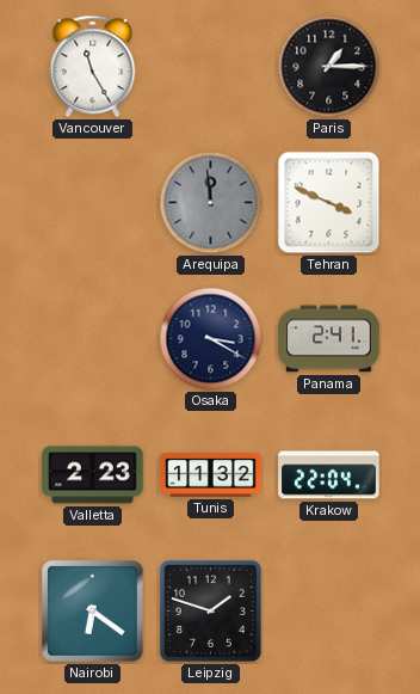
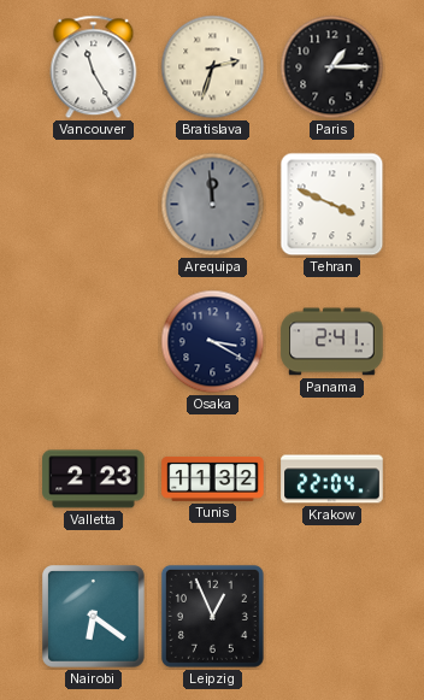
Bratislava: none -> 2:33
Leipzig: 1:48 -> 12:56
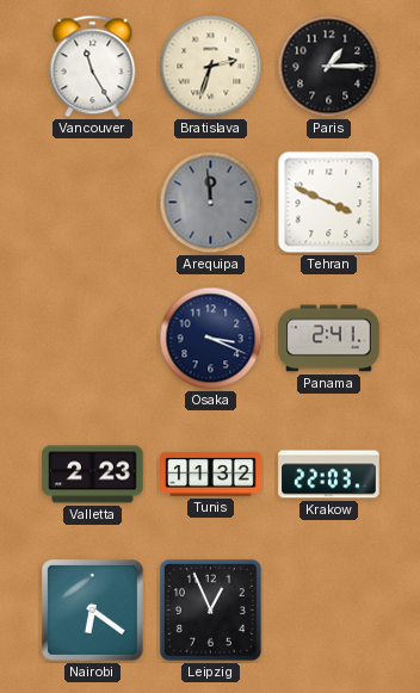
Osaka: 3:20 -> 3:19
Krakow: 22:04 -> 22:03
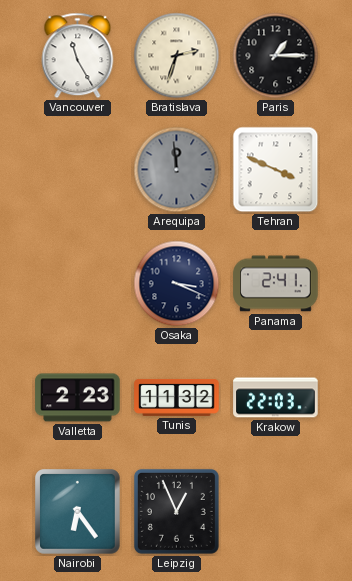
Nairobi: 6:21 -> 6:24
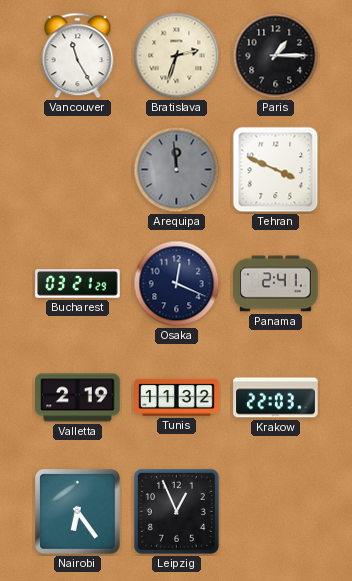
Bucharest: none -> 03:21
Osaka: 3:19 -> 12:19
Valletta: 2:23 -> 2:19
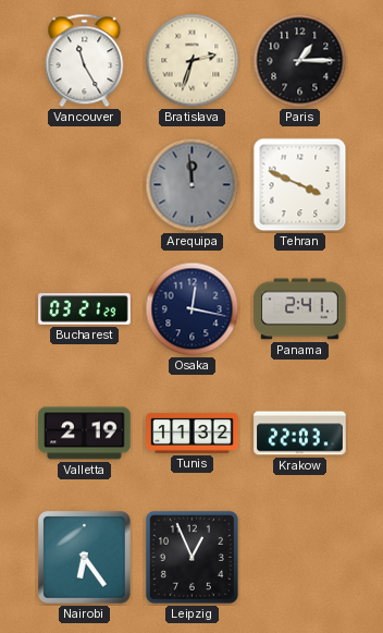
Osaka: 12:19 -> 12:17
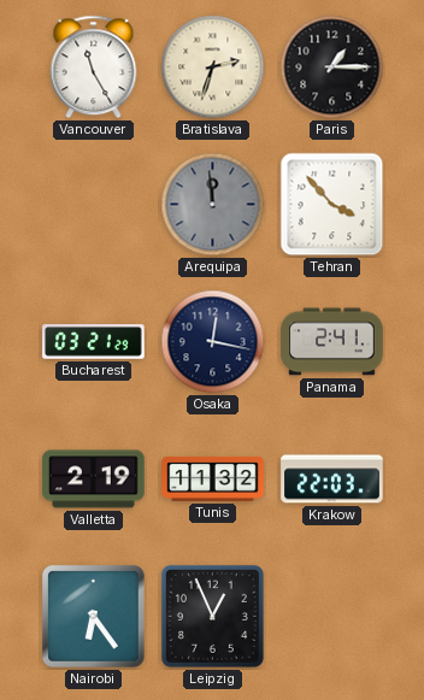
Tehran: 3:49 -> 3:53
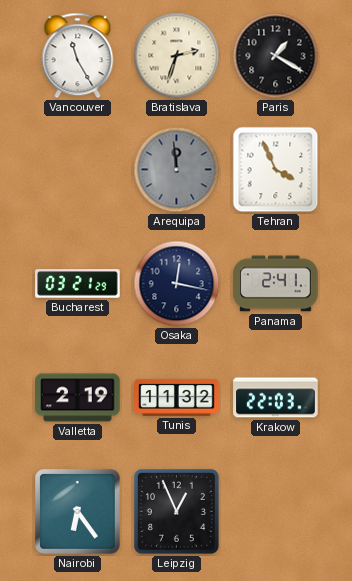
Paris: 1:15 -> 1:20
Tehran: 3:53 -> 3:56
